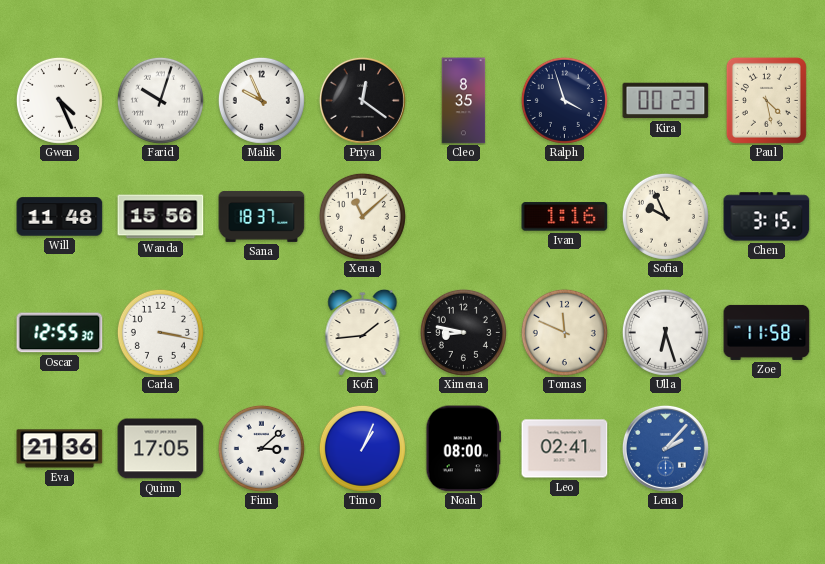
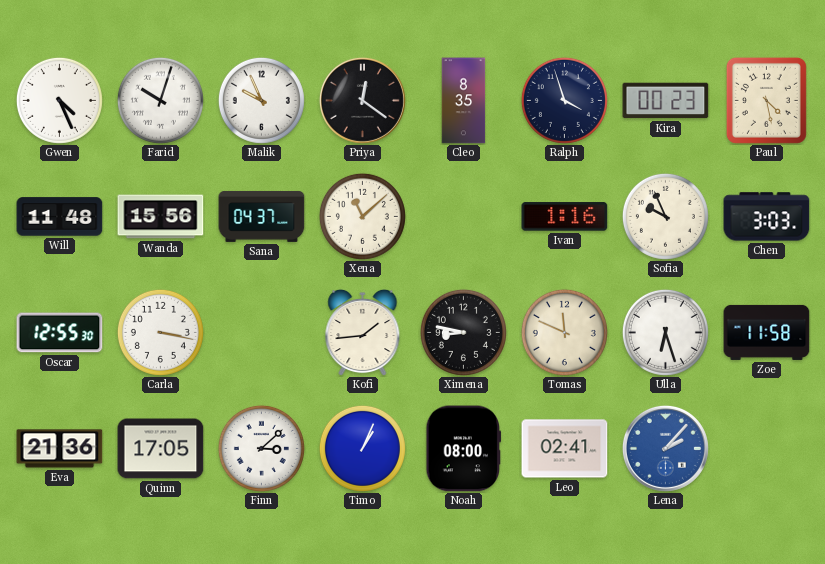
Sana: 18:37 -> 04:37
Chen: 3:15 -> 3:03
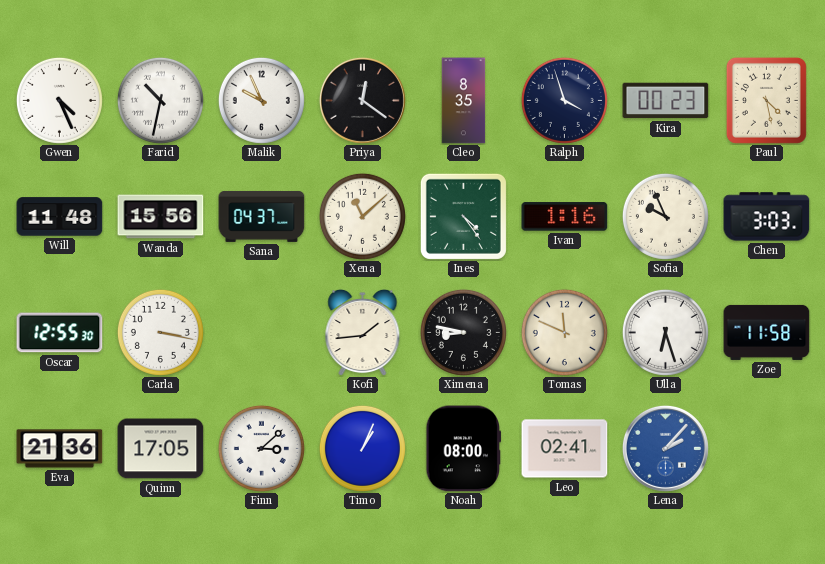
Farid: 10:03 -> 10:32
Ines: none -> 4:24
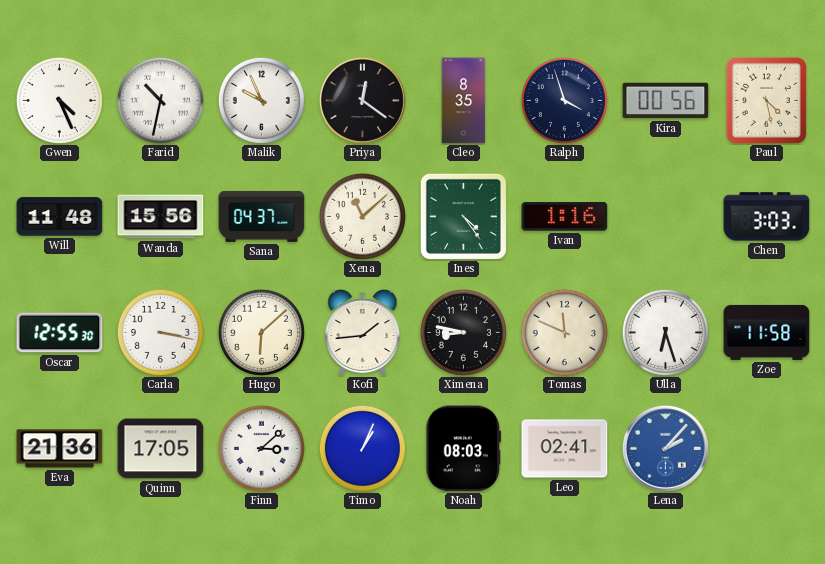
Kira: 00:23 -> 00:56
Sofia: 9:56 -> none
Hugo: none -> 6:08
Noah: 08:00 -> 08:03
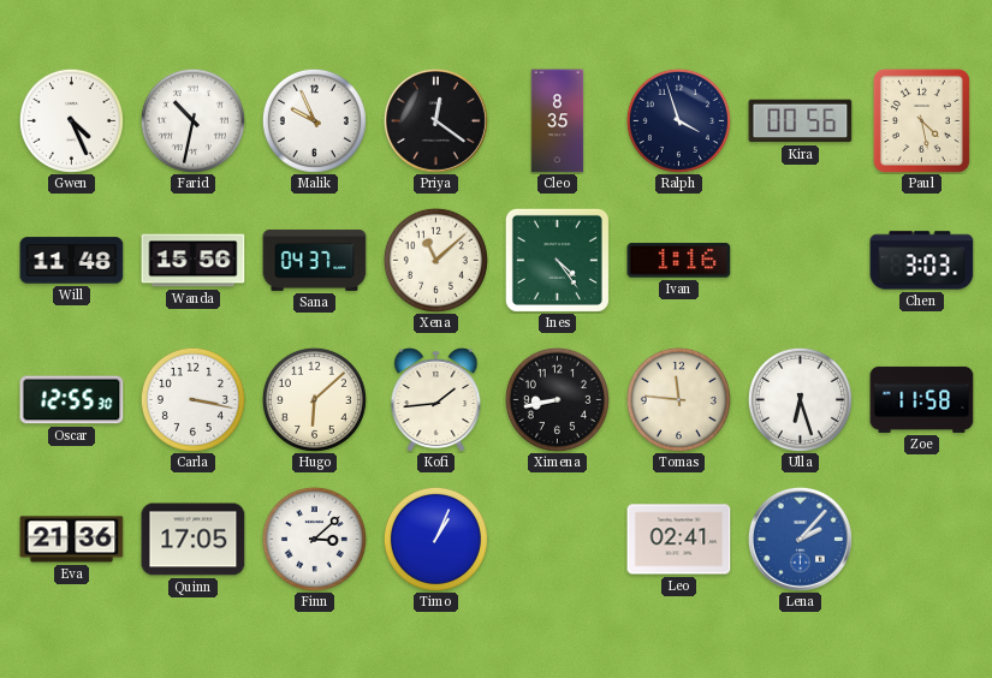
Ximena: 8:47 -> 8:43
Tomas: 11:49 -> 11:46
Noah: 08:03 -> none
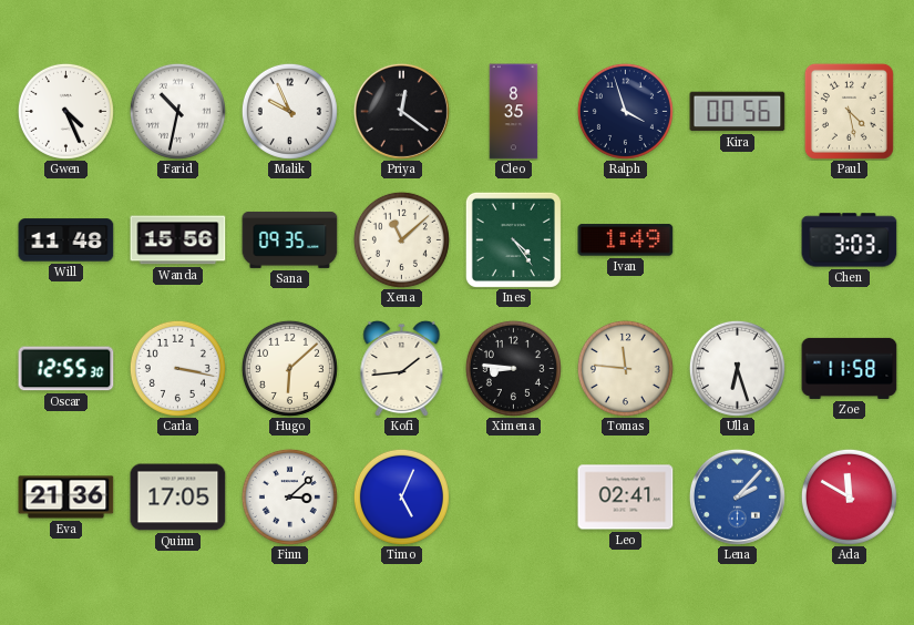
Sana: 04:37 -> 09:35
Ivan: 1:16 -> 1:49
Ximena: 8:43 -> 8:46
Timo: 1:04 -> 5:04
Ada: none -> 11:50
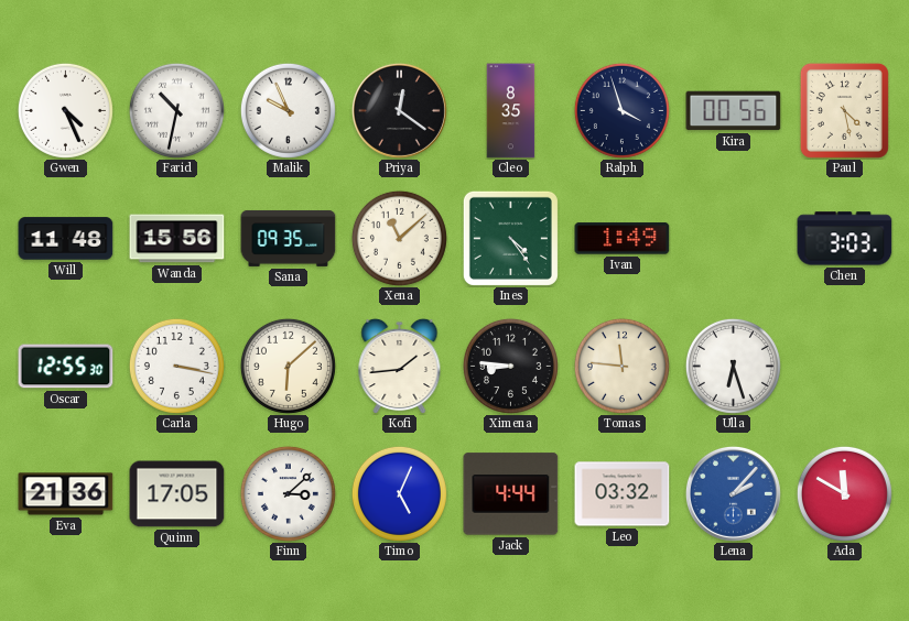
Zoe: 11:58 -> none
Jack: none -> 4:44
Leo: 02:41 -> 03:32
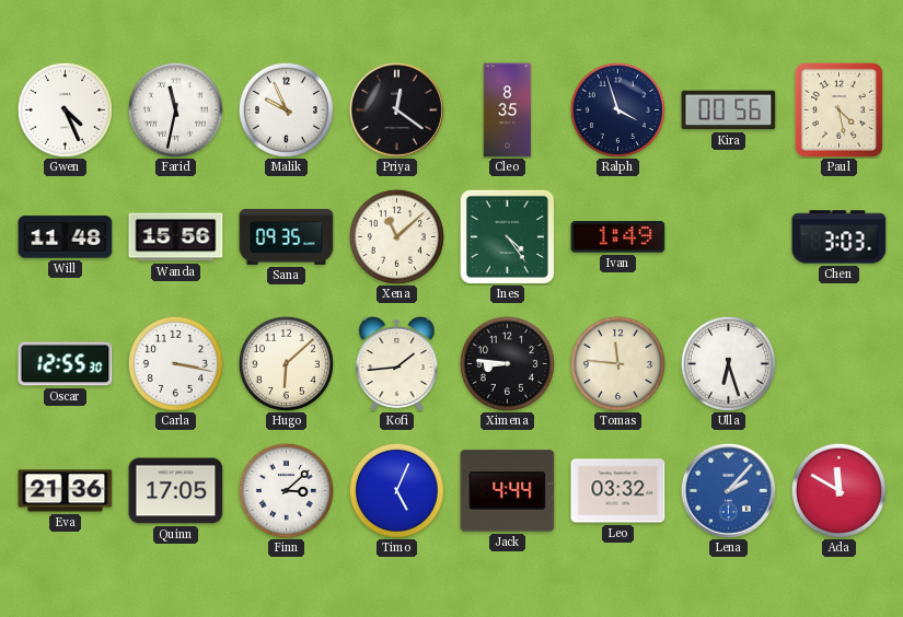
Farid: 10:32 -> 11:32
